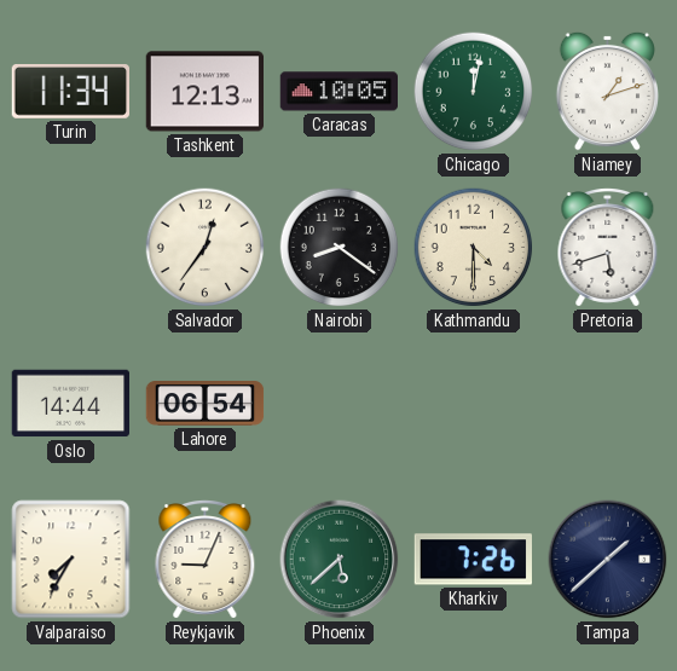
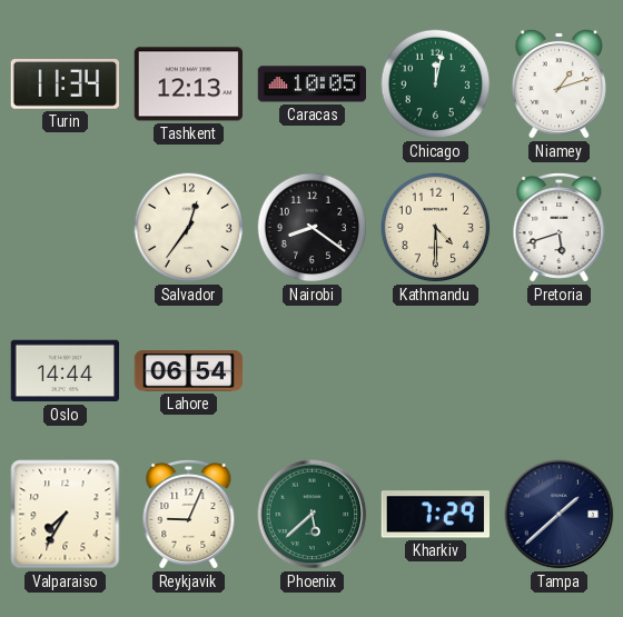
Kharkiv: 7:26 -> 7:29
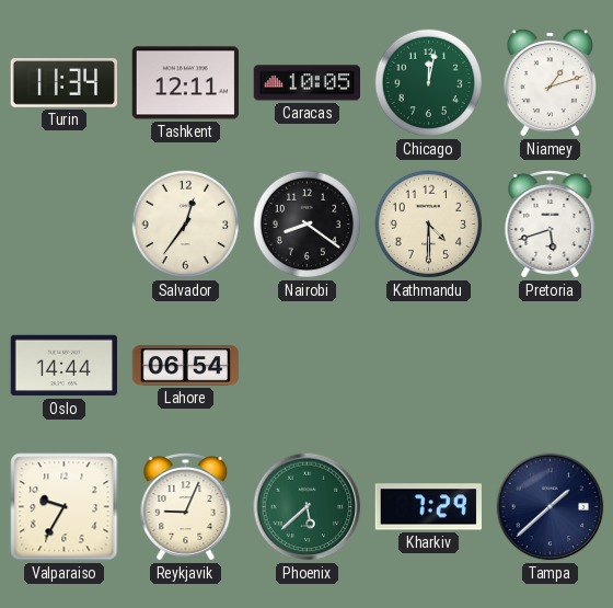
Tashkent: 12:13 -> 12:11
Valparaiso: 7:35 -> 9:35
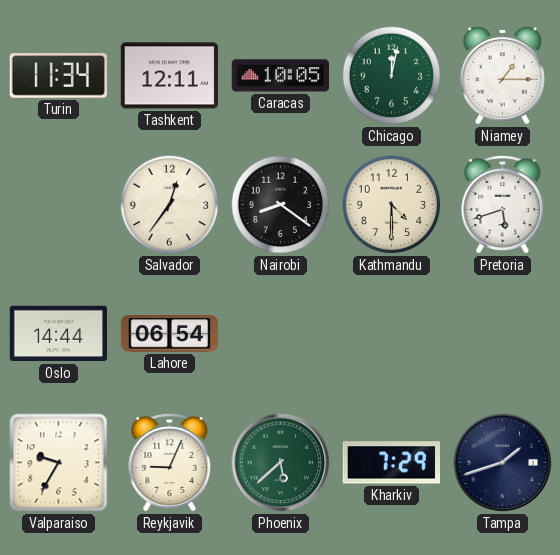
Niamey: 1:12 -> 1:15
Tampa: 1:38 -> 1:42
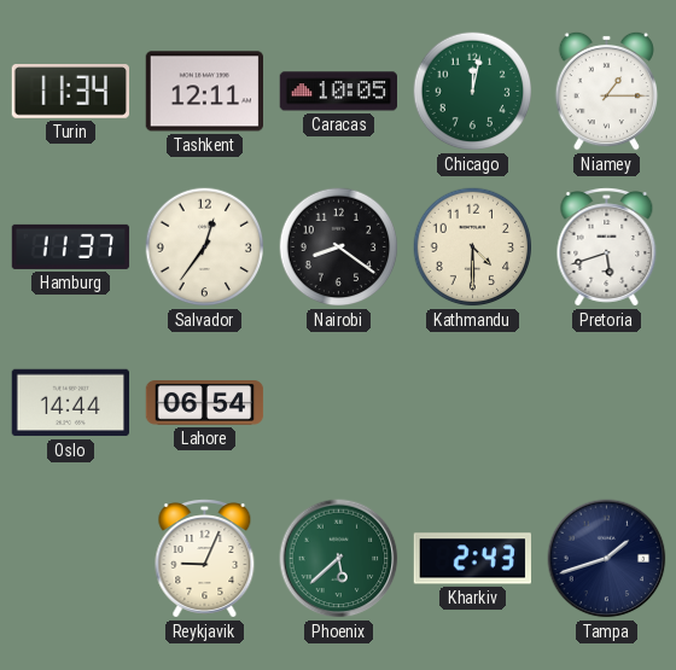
Hamburg: none -> 11:37
Valparaiso: 9:35 -> none
Kharkiv: 7:29 -> 2:43
